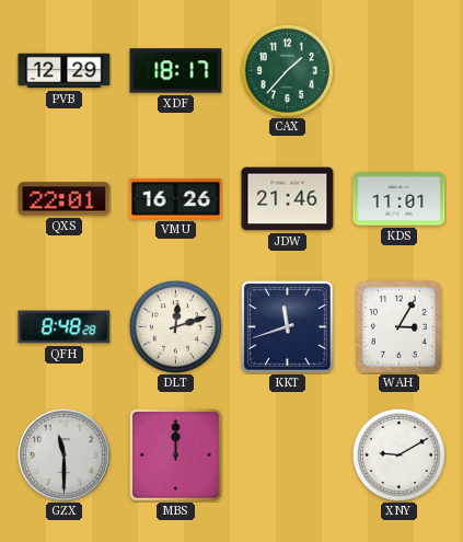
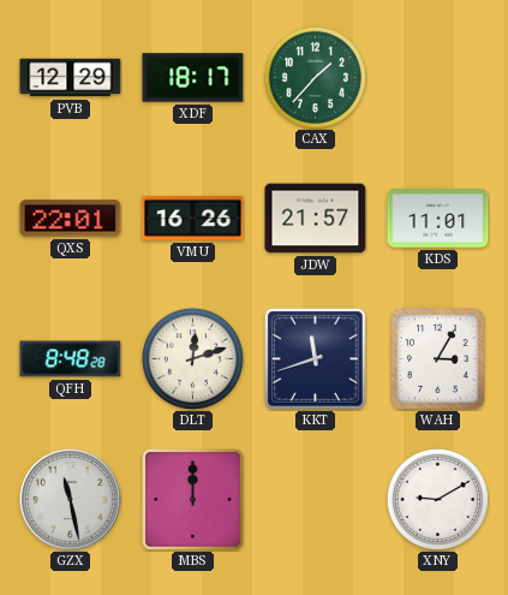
JDW: 21:46 -> 21:57
GZX: 11:30 -> 11:28
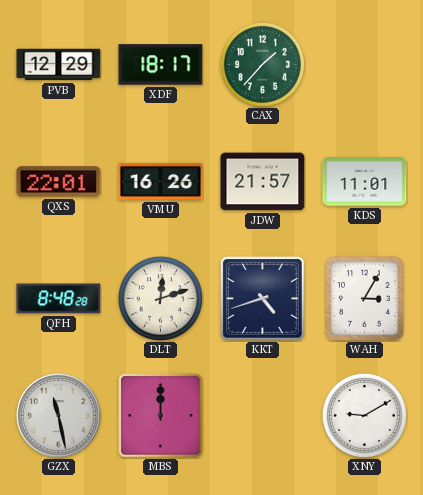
KKT: 11:42 -> 4:42
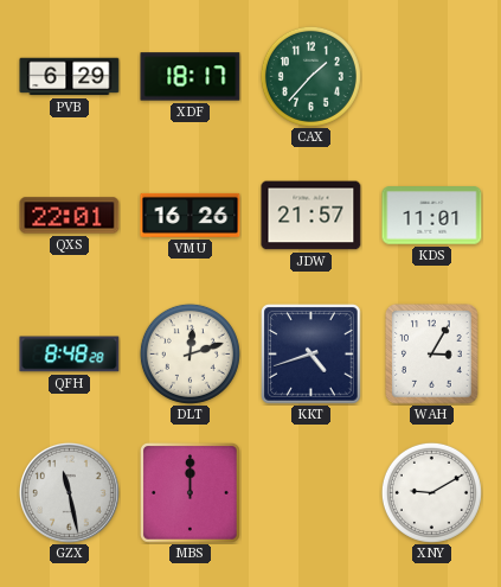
PVB: 12:29 -> 6:29
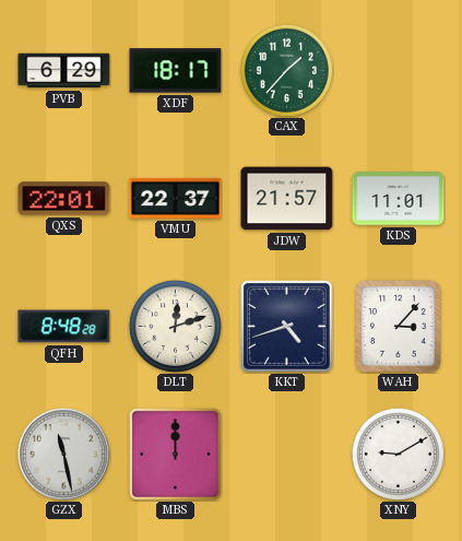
VMU: 16:26 -> 22:37
WAH: 3:05 -> 3:07
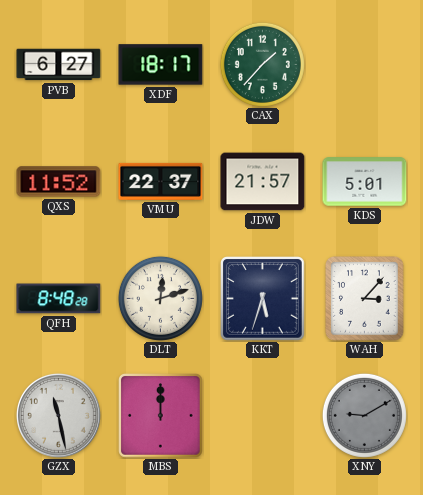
PVB: 6:29 -> 6:27
QXS: 22:01 -> 11:52
KDS: 11:01 -> 5:01
KKT: 4:42 -> 5:33
XNY dial: white -> grey
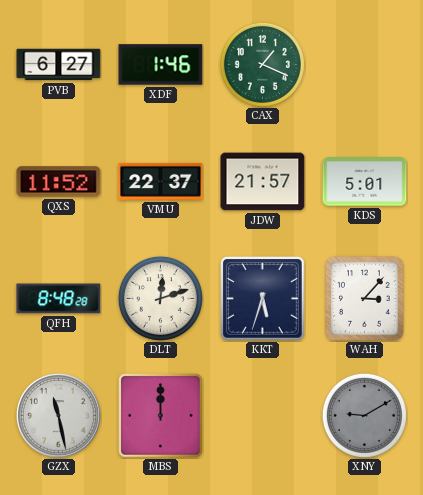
XDF: 18:17 -> 1:46
CAX: 1:37 -> 1:19
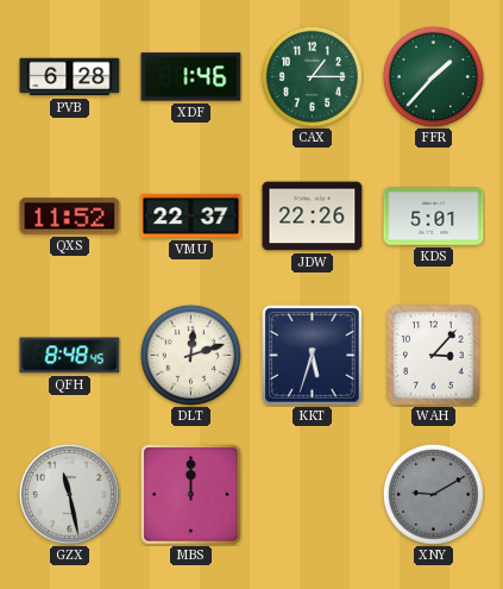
PVB: 6:27 -> 6:28
CAX: 1:19 -> 1:15
FFR: none -> 1:37
JDW: 21:57 -> 22:26
QFH: 8:48:28 -> 8:48:45
